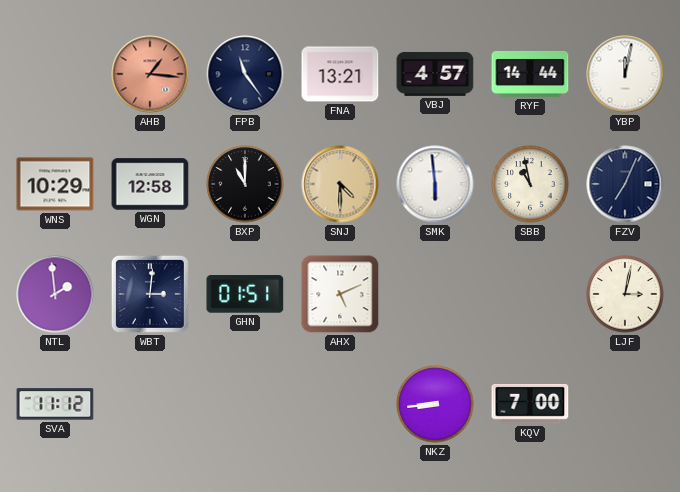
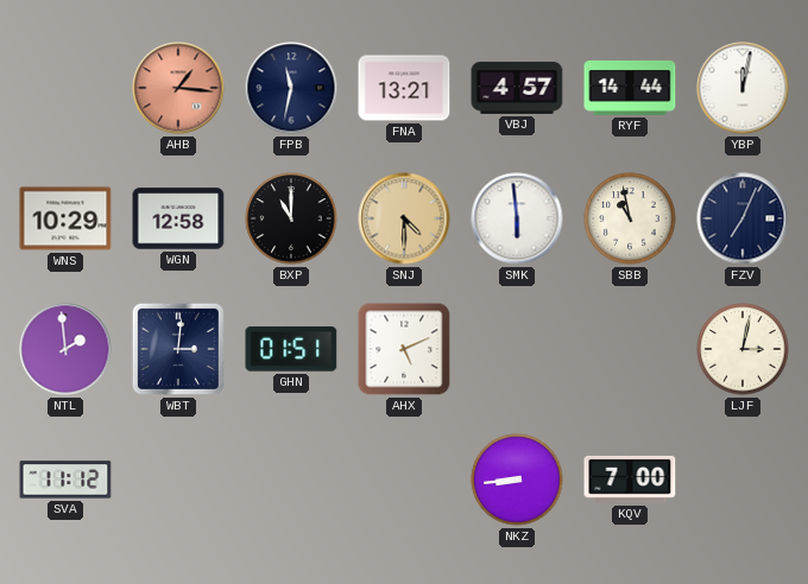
FPB: 11:24 -> 11:32
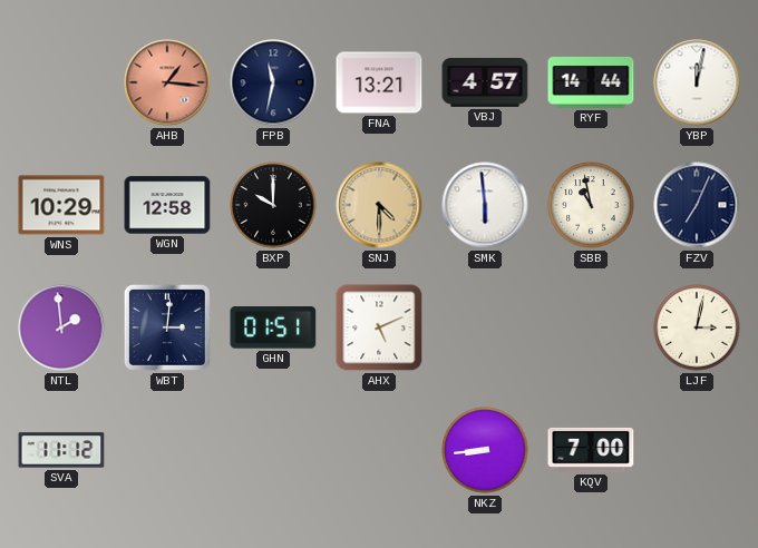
BXP: 11:00 -> 10:00
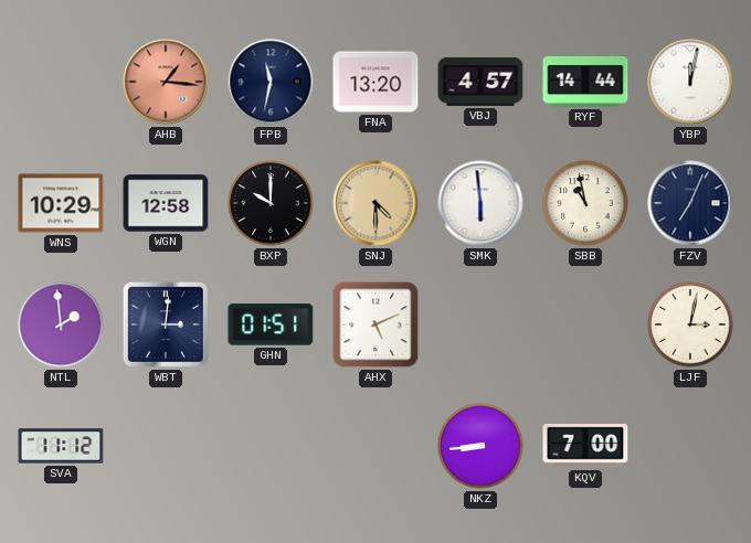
FNA: 13:21 -> 13:20
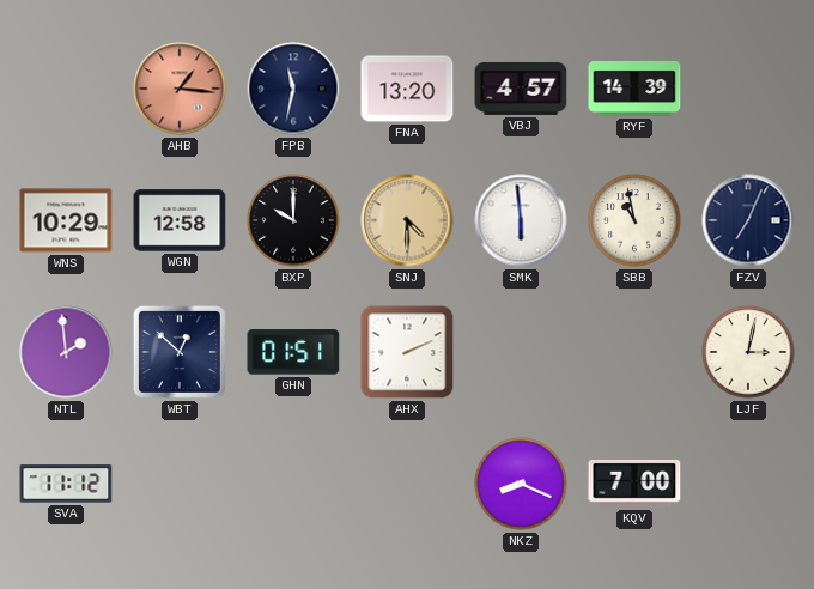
RYF: 14:44 -> 14:39
YBP: 12:02 -> none
WBT: 3:01 -> 12:52
AHX: 5:11 -> 2:11
NKZ: 8:44 -> 8:19
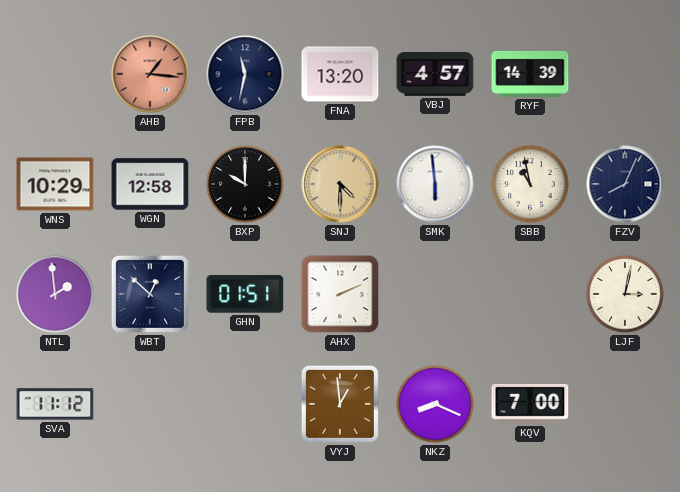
FZV: 7:04 -> 8:04
VYJ: none -> 12:59
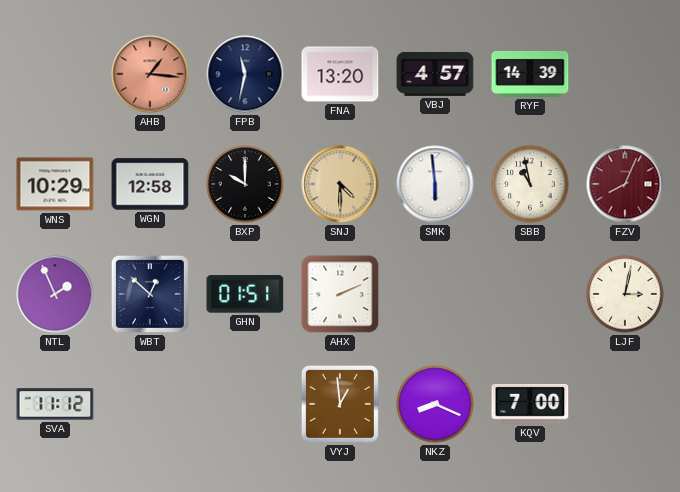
FZV dial: navy -> burgundy
NTL: 1:59 -> 1:56
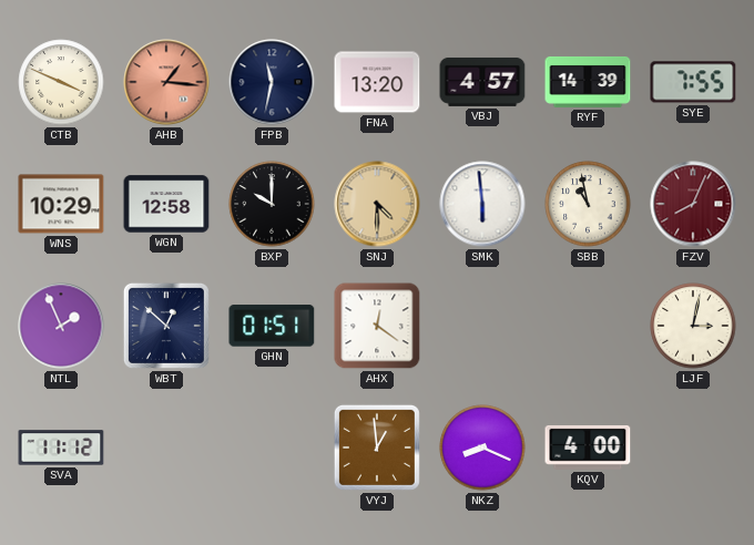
CTB: none -> 3:49
SYE: none -> 7:55
AHX: 2:11 -> 12:21
KQV: 7:00 -> 4:00
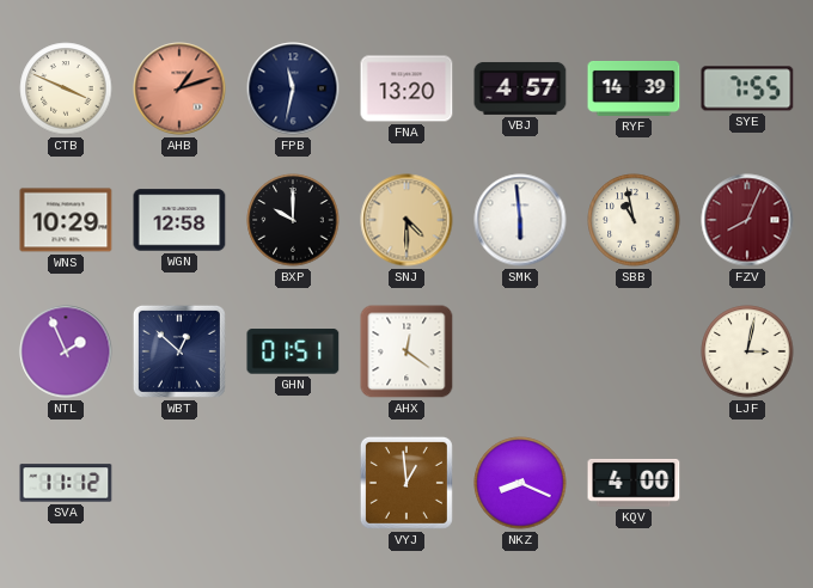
AHB: 1:16 -> 1:12
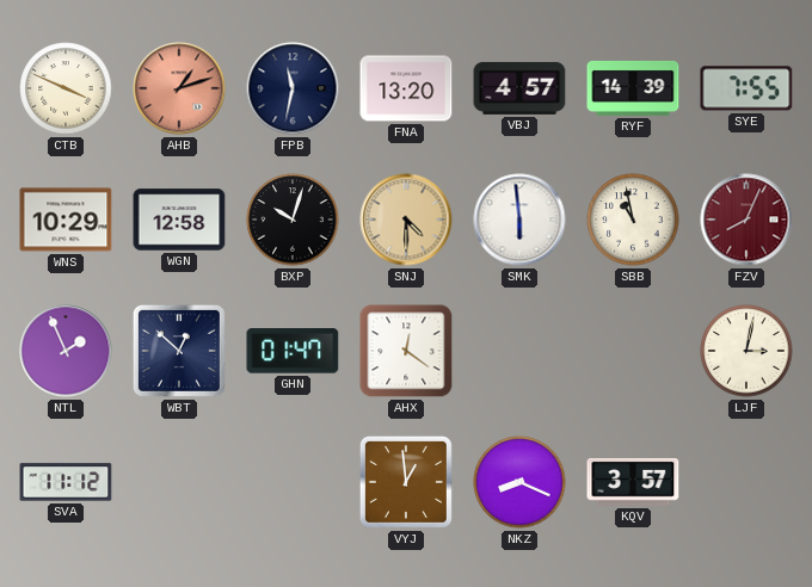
BXP: 10:00 -> 10:03
GHN: 01:51 -> 01:47
KQV: 4:00 -> 3:57
